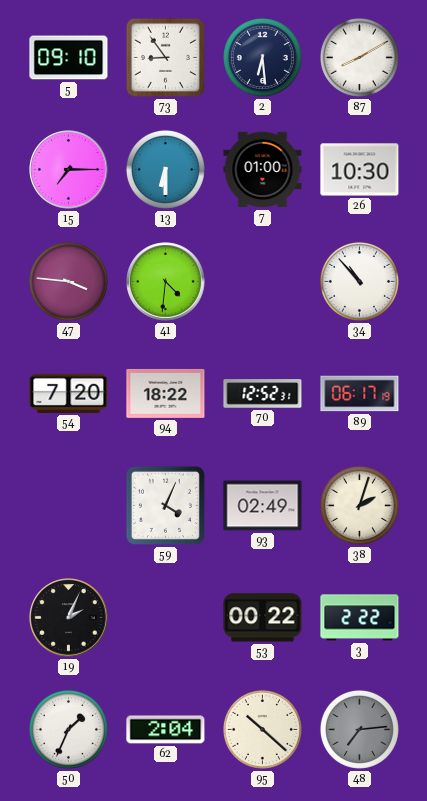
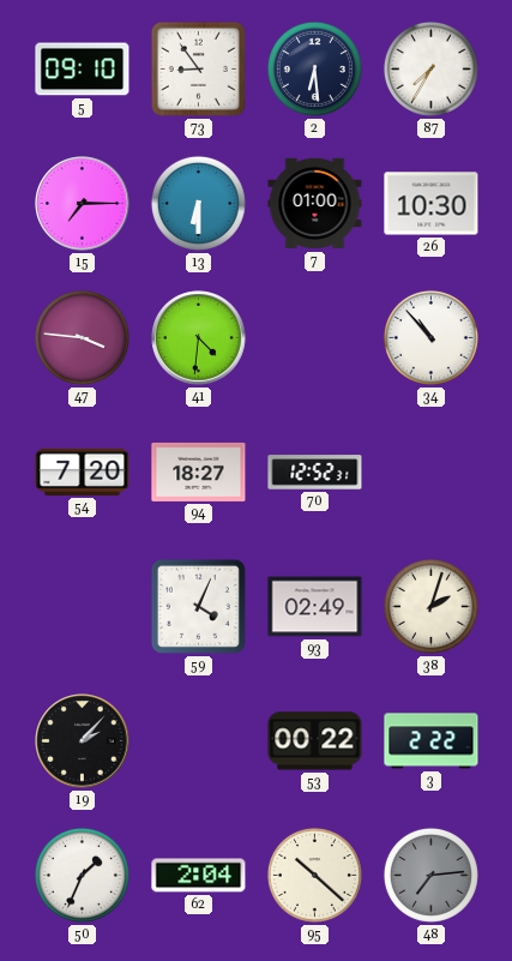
87: 8:10 -> 7:35
94: 18:22 -> 18:27
89: 06:17 -> none
19: 2:04 -> 2:07
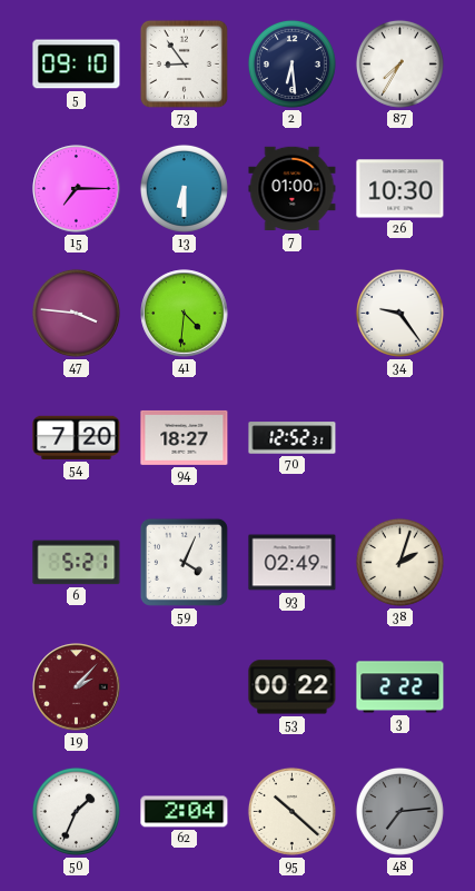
34: 10:53 -> 9:24
6: none -> 5:21
19 dial: black -> burgundy
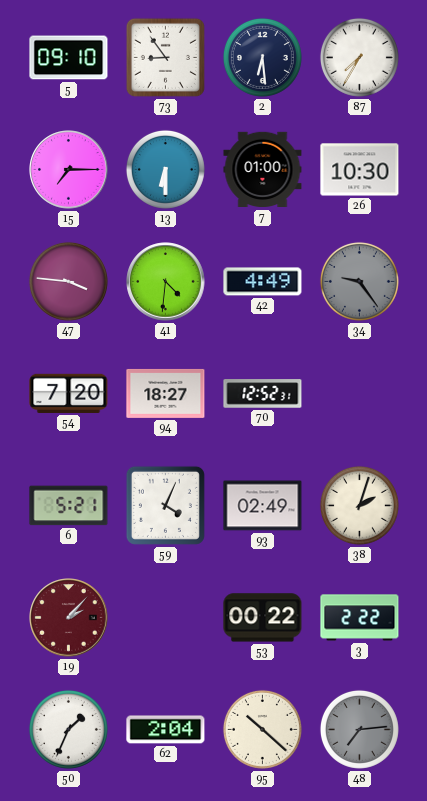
42: none -> 4:49
34 dial: white -> grey
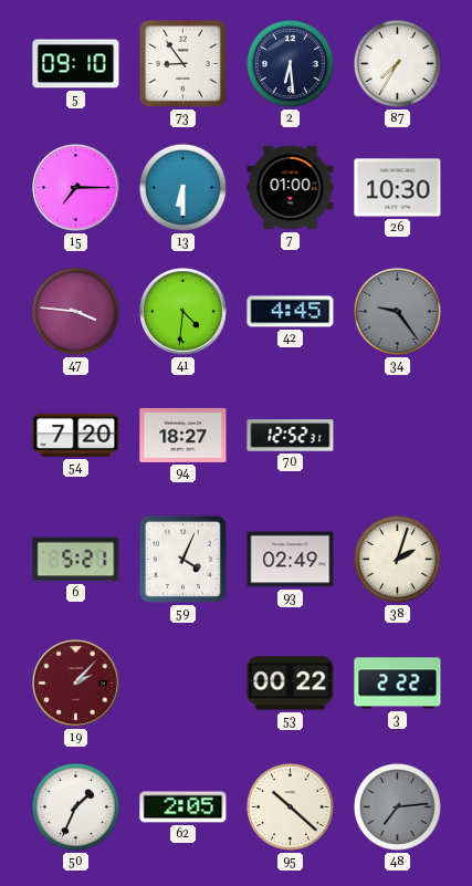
42: 4:49 -> 4:45
62: 2:04 -> 2:05
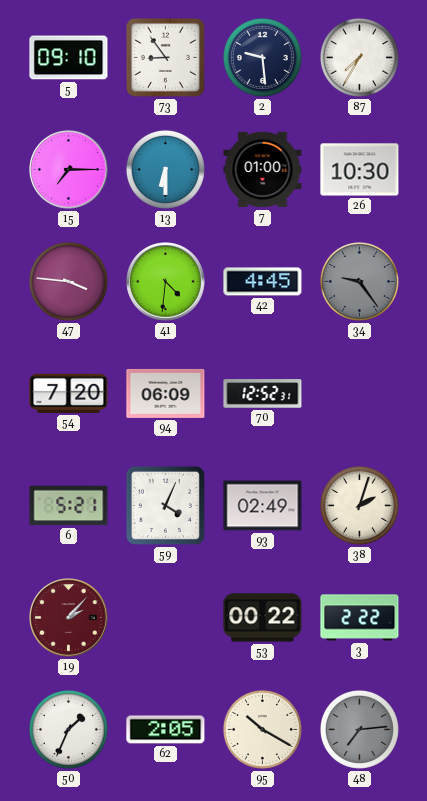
2: 6:29 -> 9:29
94: 18:27 -> 06:09
95: 10:22 -> 10:20
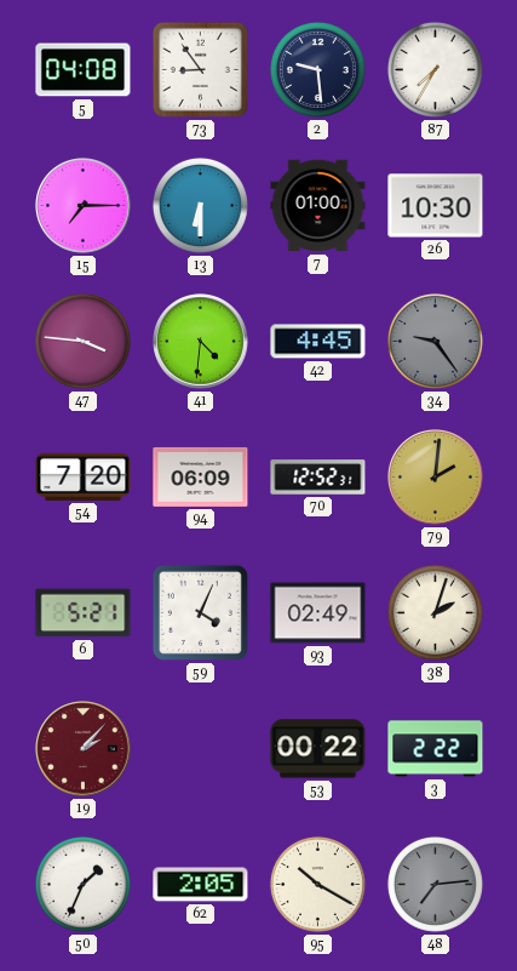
5: 09:10 -> 04:08
79: none -> 2:01
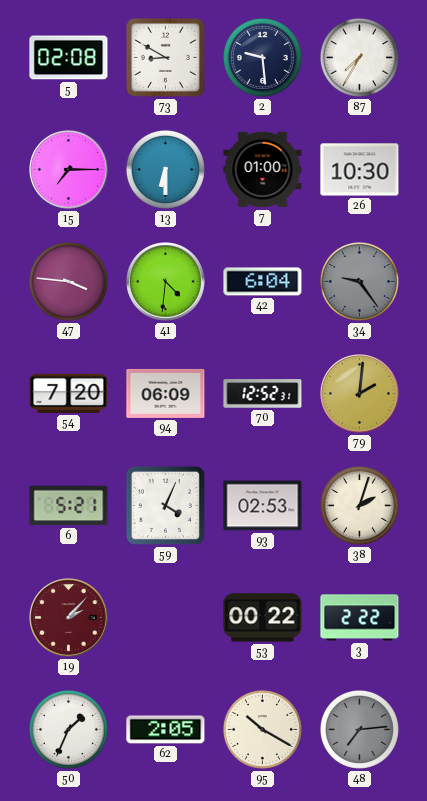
5: 04:08 -> 02:08
73: 8:54 -> 8:50
42: 4:45 -> 6:04
93: 02:49 -> 02:53
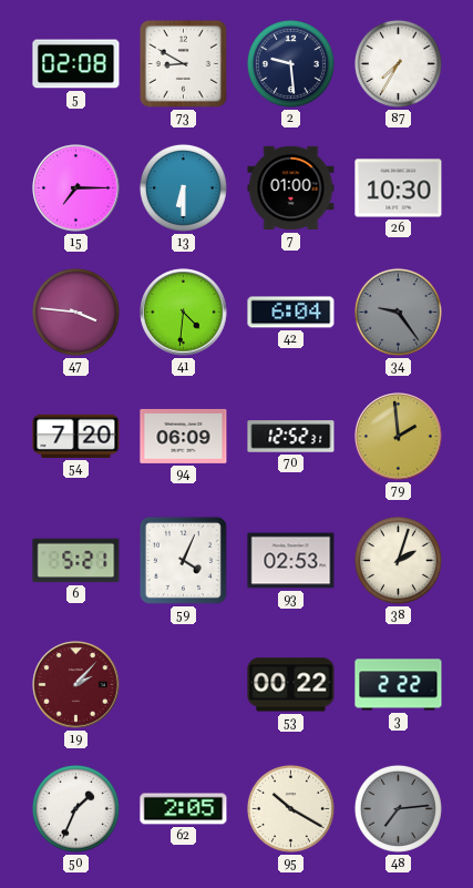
79: 2:01 -> 1:59
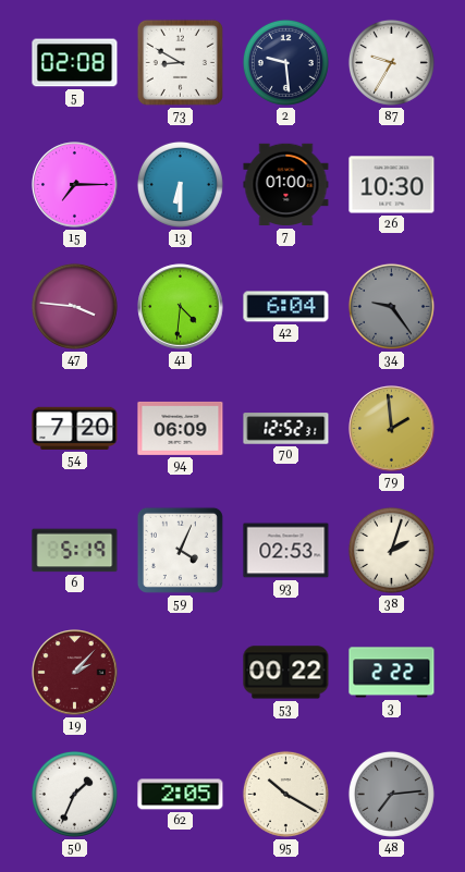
87: 7:35 -> 9:35
6: 5:21 -> 5:19
